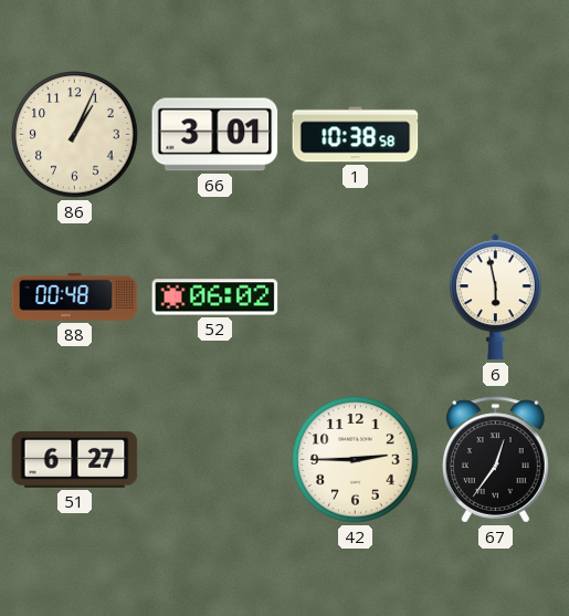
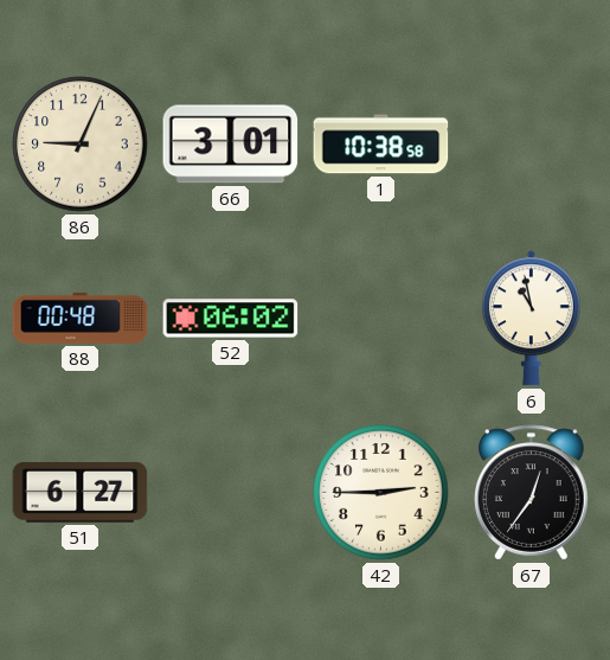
86: 1:04 -> 9:04
6: 5:58 -> 10:58
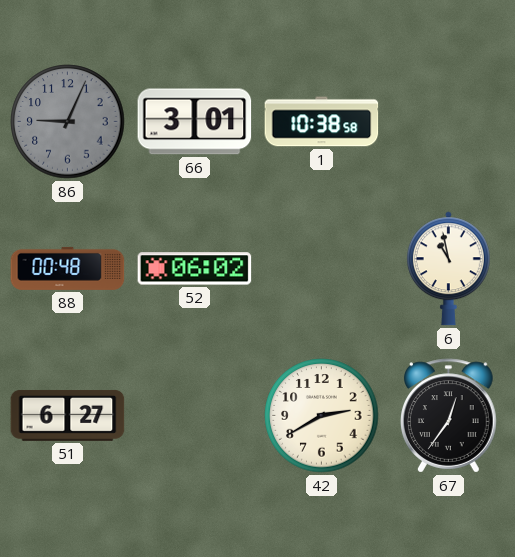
86 dial: cream -> grey
42: 2:45 -> 2:40
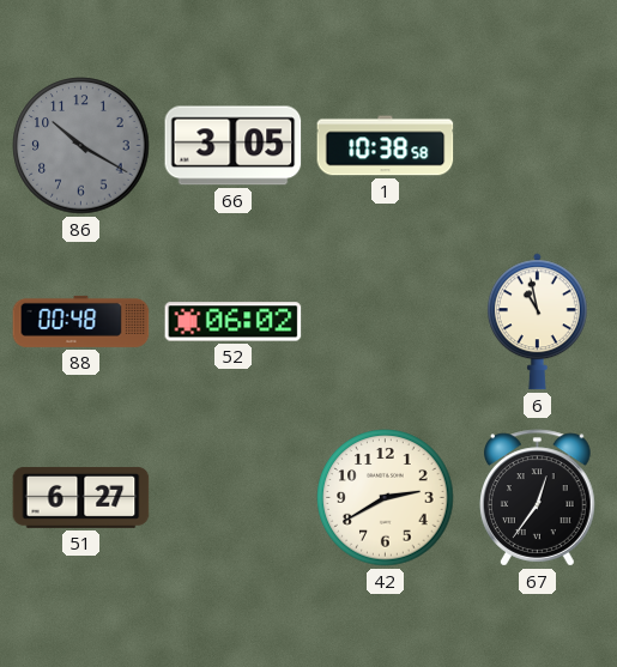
86: 9:04 -> 10:20
66: 3:01 -> 3:05
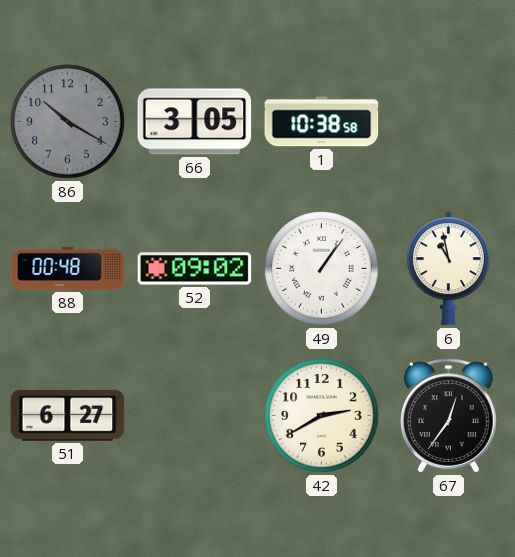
52: 06:02 -> 09:02
49: none -> 1:06
